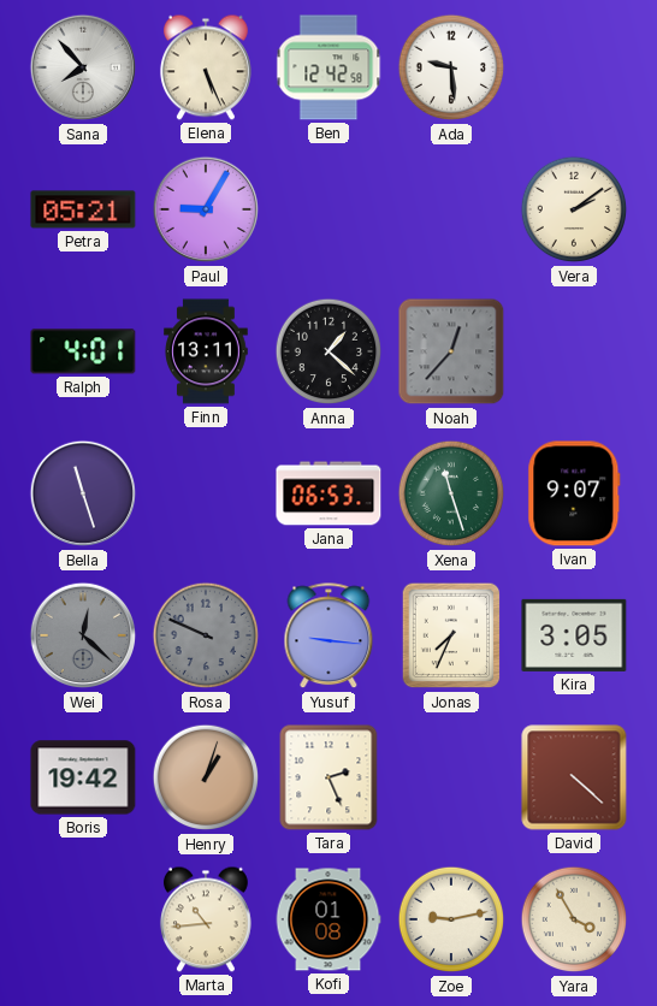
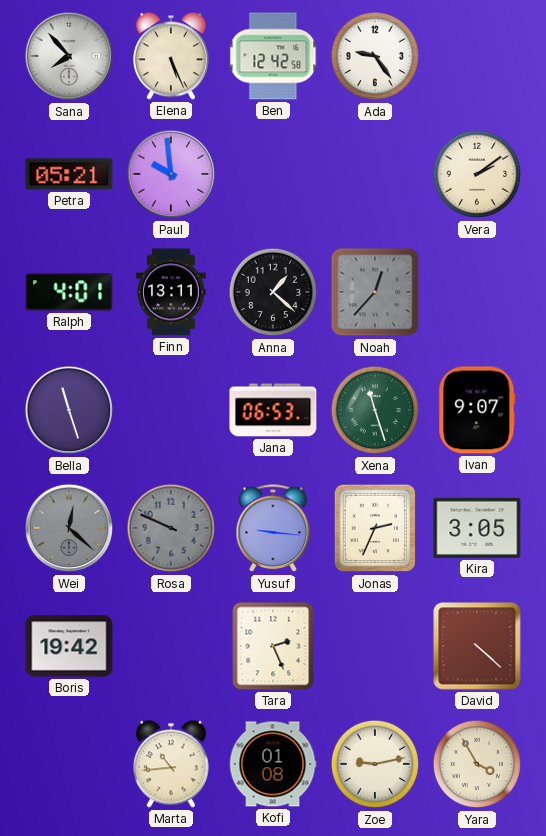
Ada: 9:29 -> 9:24
Paul: 9:05 -> 9:59
Jonas: 7:34 -> 2:34
Henry: 1:03 -> none
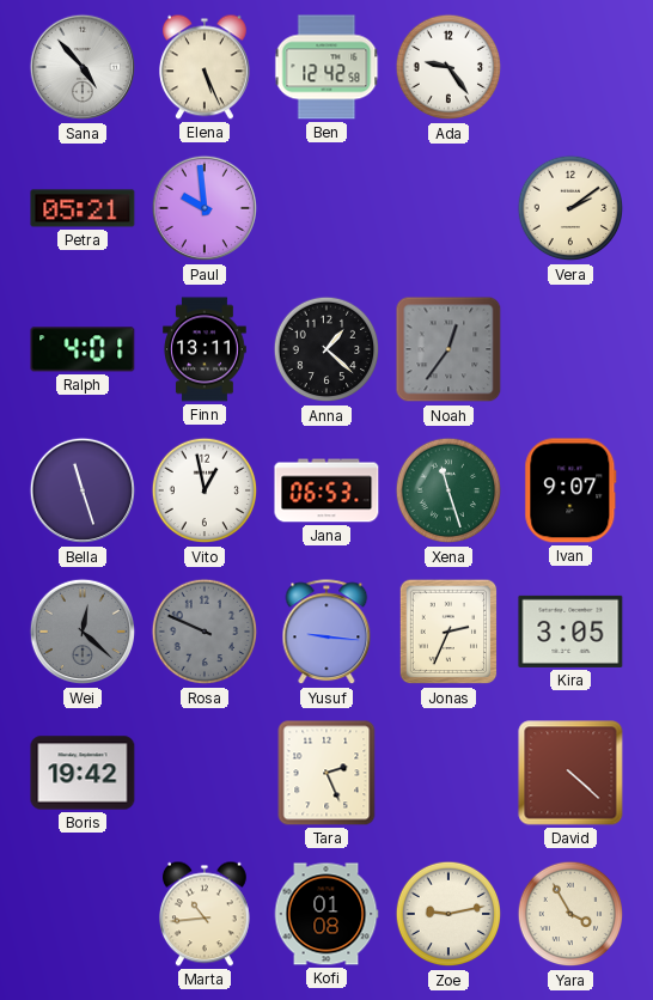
Sana: 7:53 -> 4:53
Noah: 12:37 -> 12:36
Vito: none -> 12:58
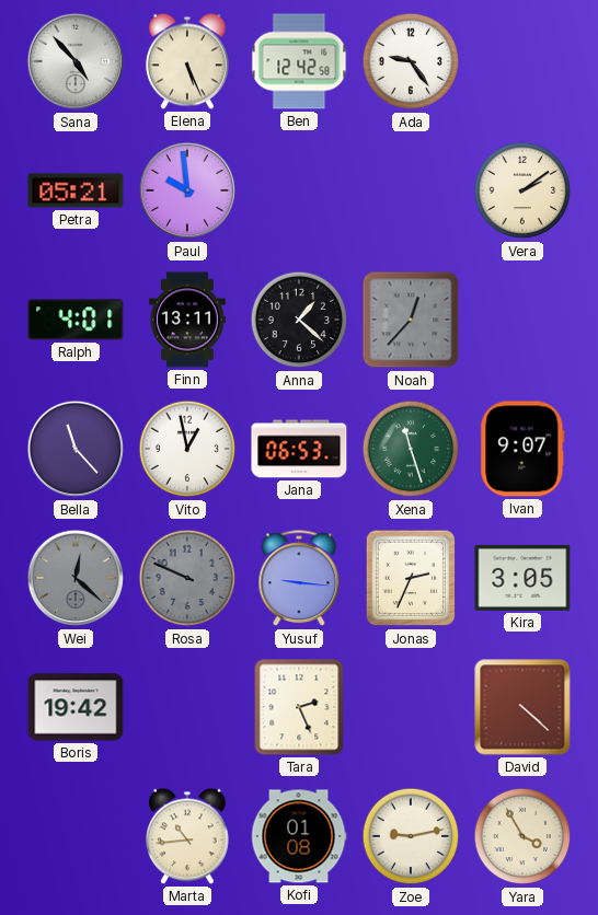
Noah: 12:36 -> 12:37
Bella: 11:27 -> 11:23
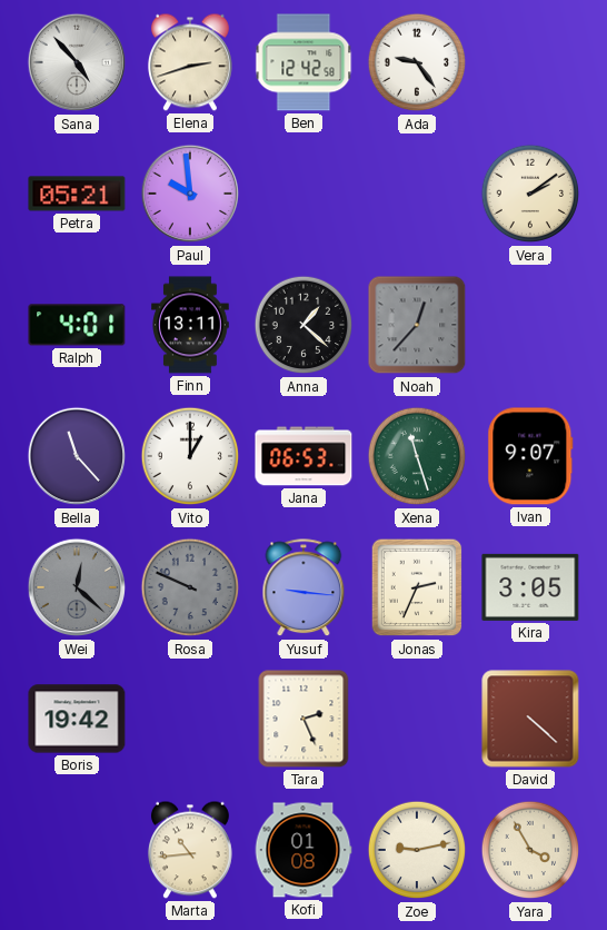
Elena: 5:26 -> 2:42
Vito: 12:58 -> 1:00
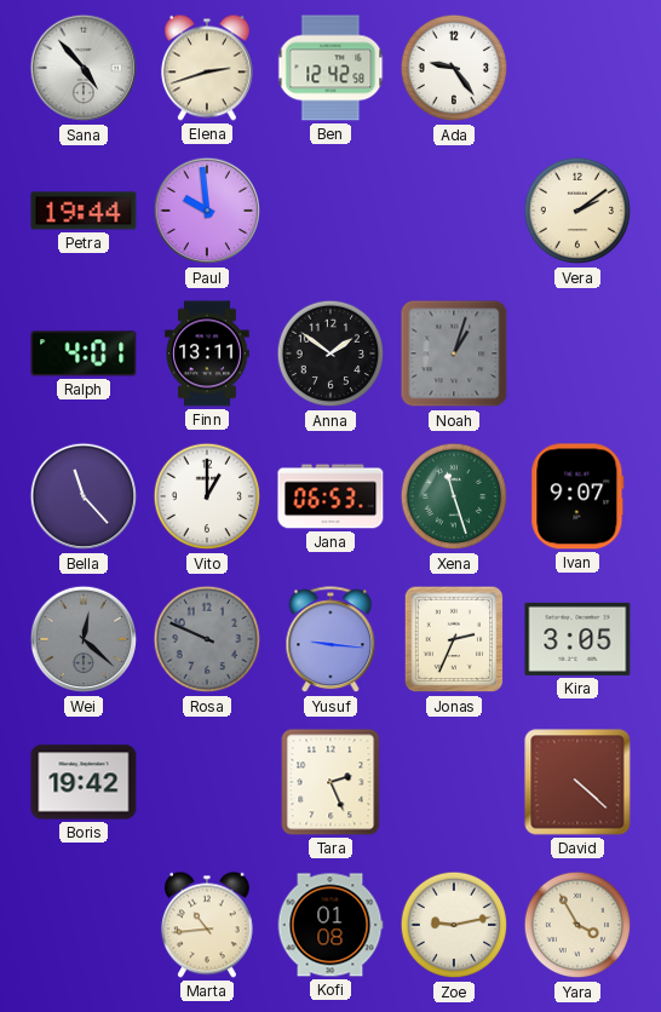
Petra: 05:21 -> 19:44
Anna: 1:22 -> 1:51
Noah: 12:37 -> 1:03
